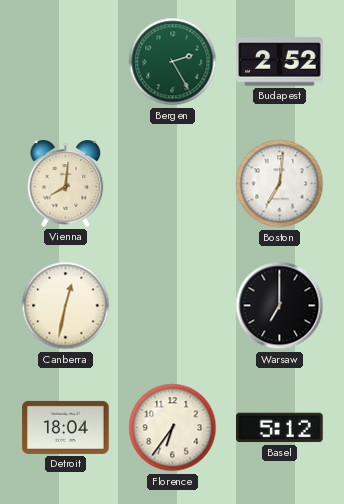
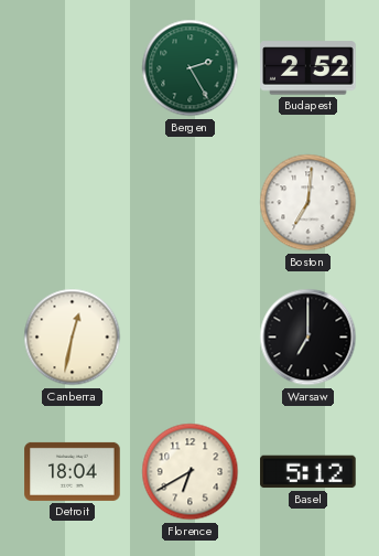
Vienna: 8:01 -> none
Florence: 6:36 -> 6:40
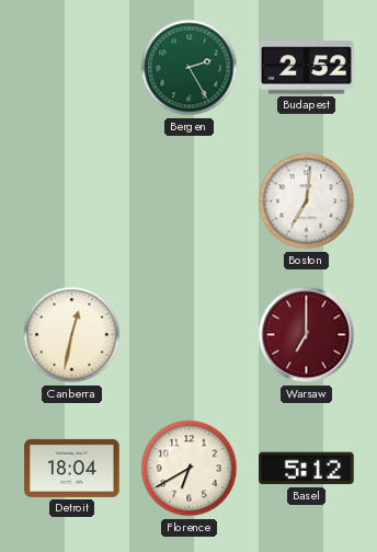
Warsaw dial: black -> burgundy
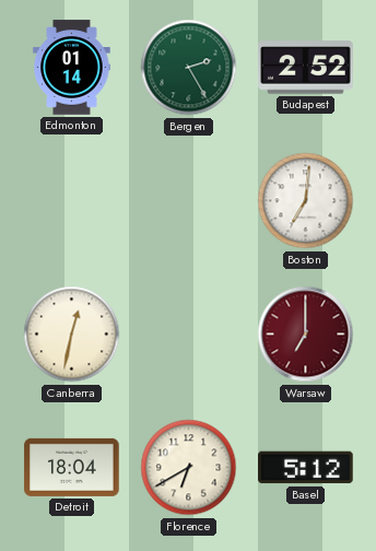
Edmonton: none -> 01:14
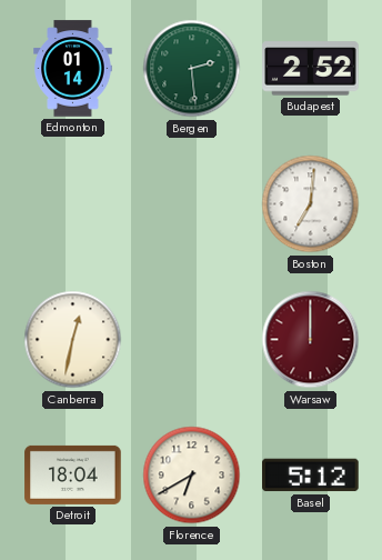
Bergen: 2:25 -> 2:29
Warsaw: 7:00 -> 12:00
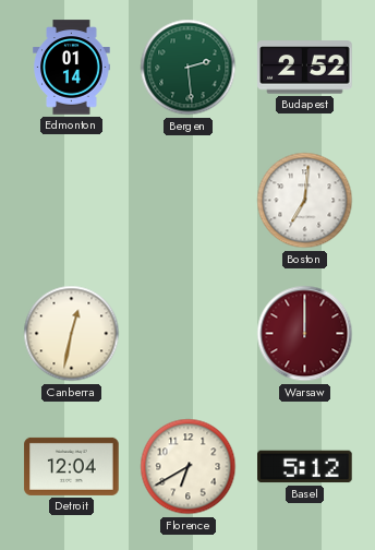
Detroit: 18:04 -> 12:04
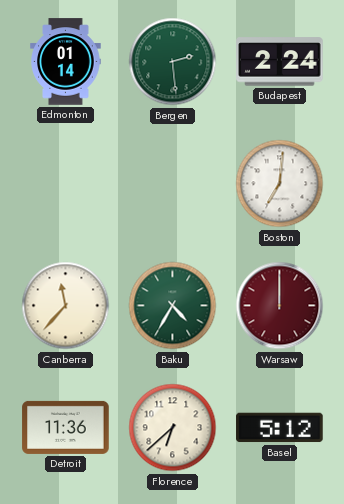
Budapest: 2:52 -> 2:24
Canberra: 12:32 -> 11:37
Baku: none -> 4:35
Detroit: 12:04 -> 11:36
Florence: 6:40 -> 6:38
